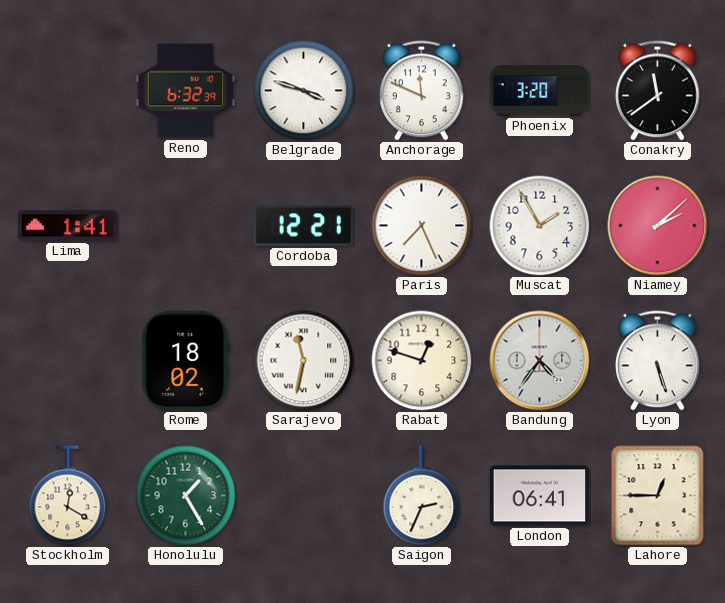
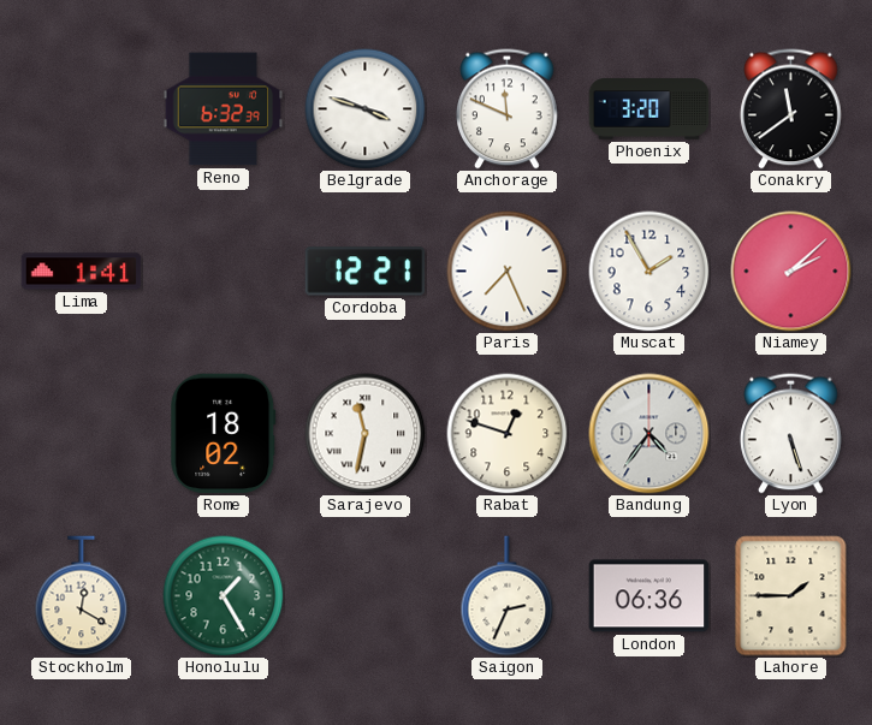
London: 06:41 -> 06:36
Lahore: 12:45 -> 1:45
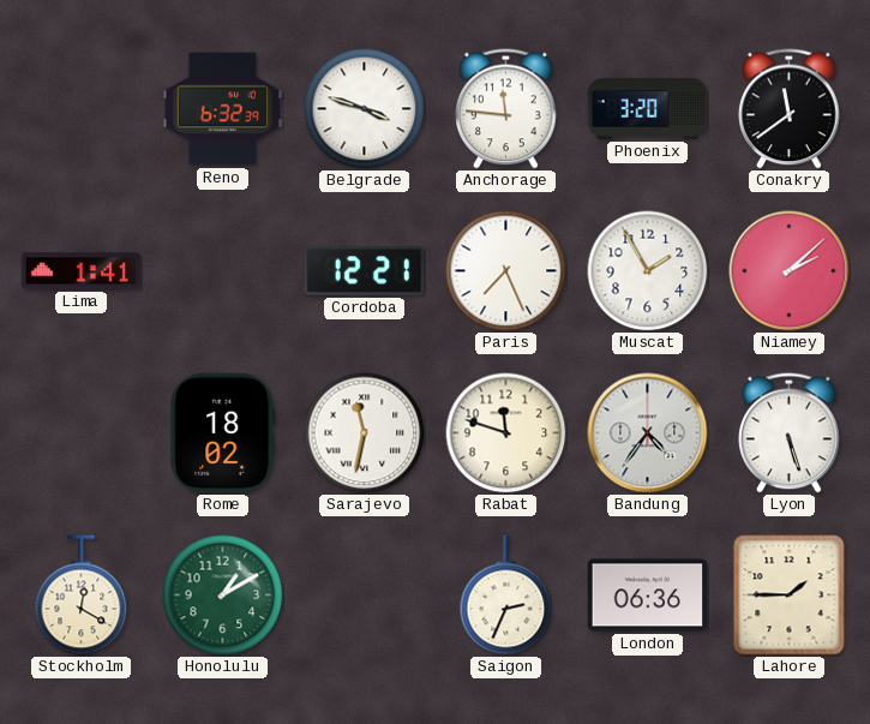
Anchorage: 11:49 -> 11:46
Rabat: 12:48 -> 11:48
Honolulu: 1:25 -> 1:10
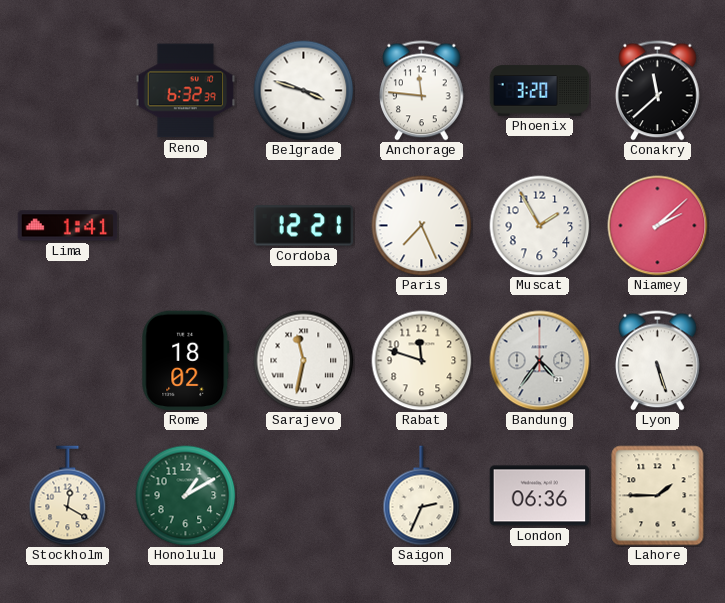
Conakry: 11:39 -> 11:38
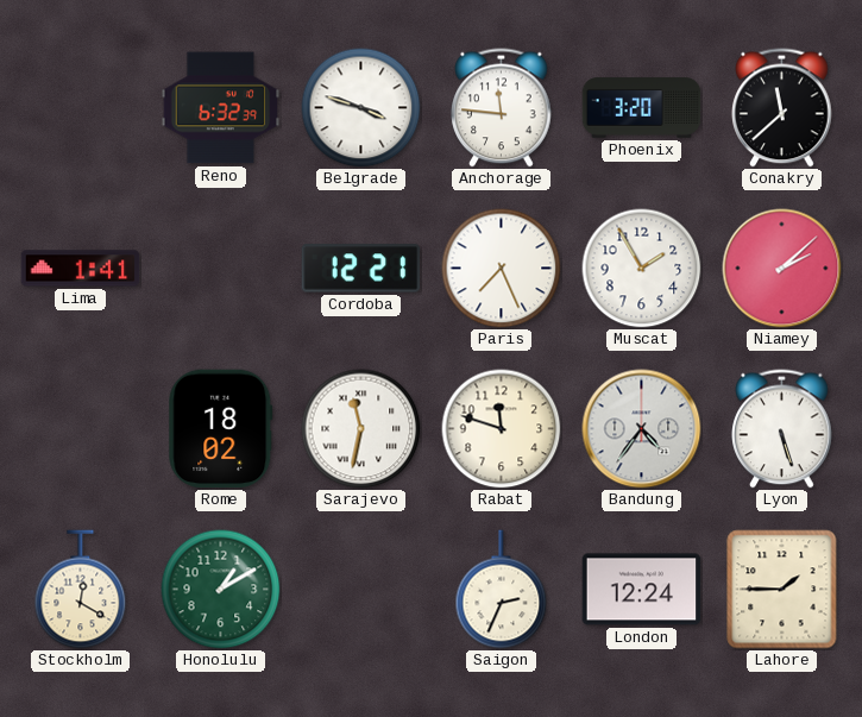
London: 06:36 -> 12:24
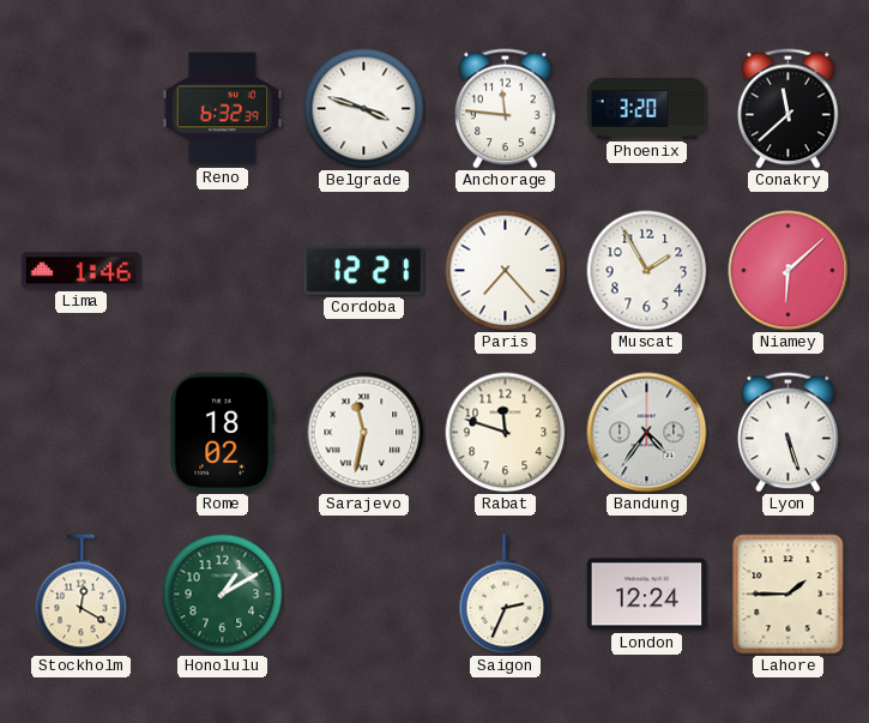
Lima: 1:41 -> 1:46
Paris: 7:26 -> 7:23
Niamey: 2:08 -> 6:08
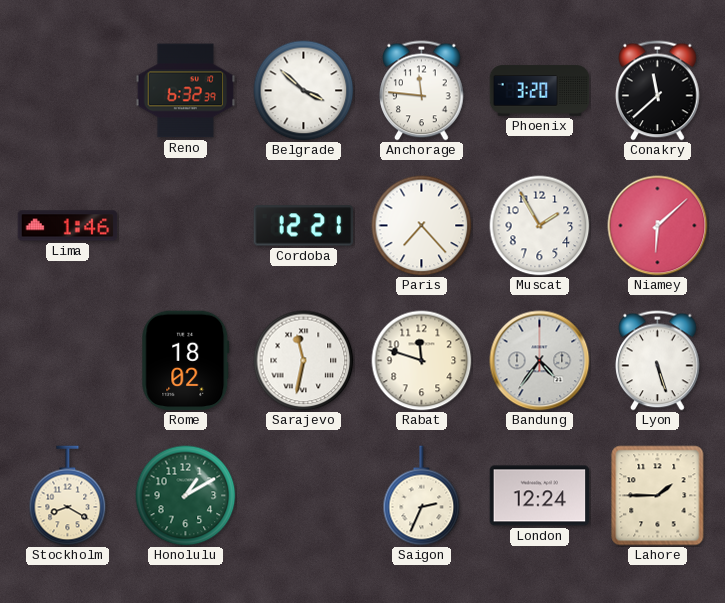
Belgrade: 3:48 -> 3:52
Stockholm: 12:20 -> 8:20
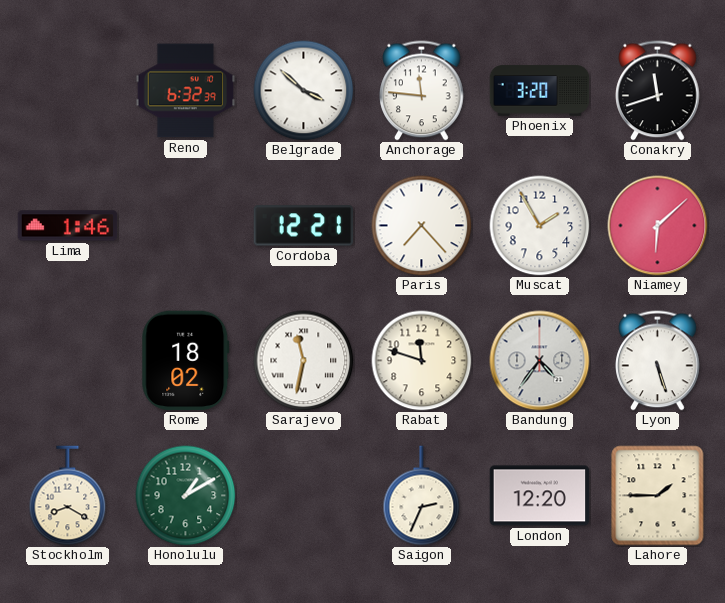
Conakry: 11:38 -> 11:42
London: 12:24 -> 12:20
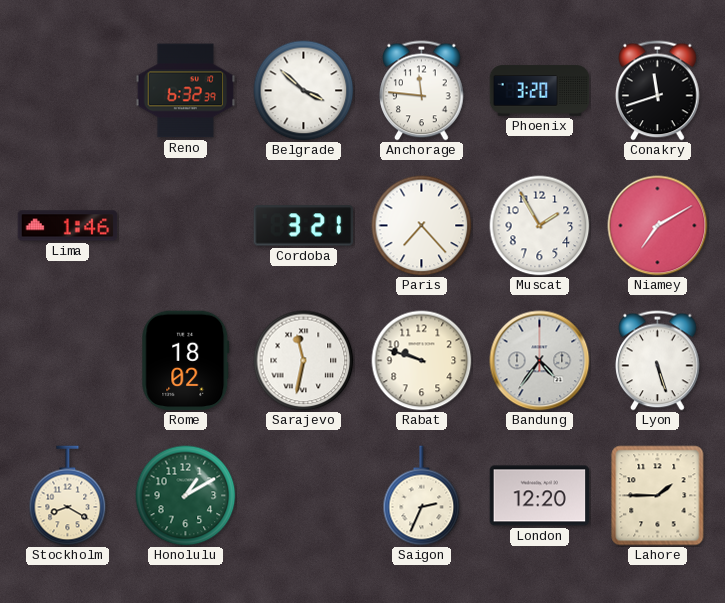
Cordoba: 12:21 -> 3:21
Niamey: 6:08 -> 7:10
Rabat: 11:48 -> 9:48
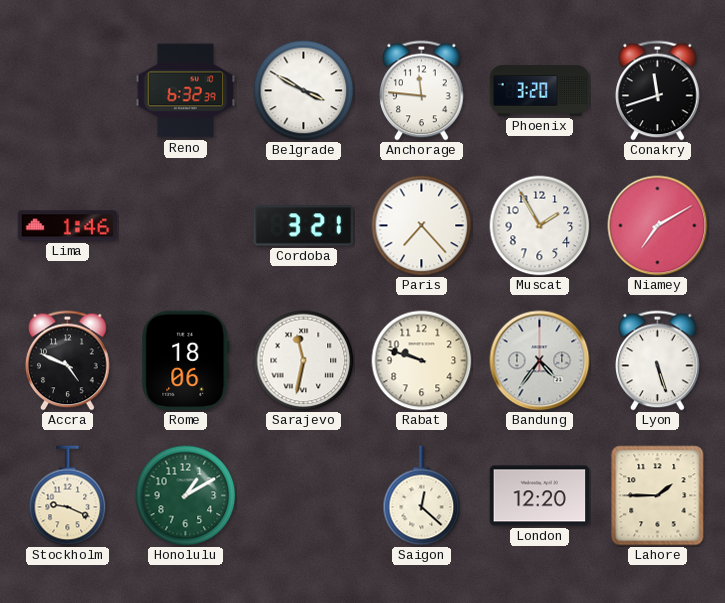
Belgrade: 3:52 -> 3:50
Accra: none -> 4:49
Rome: 18:02 -> 18:06
Stockholm: 8:20 -> 9:19
Saigon: 2:34 -> 12:22
